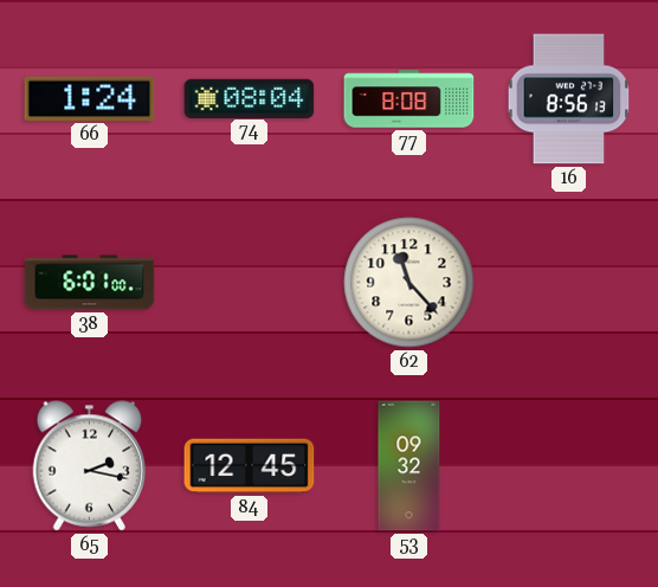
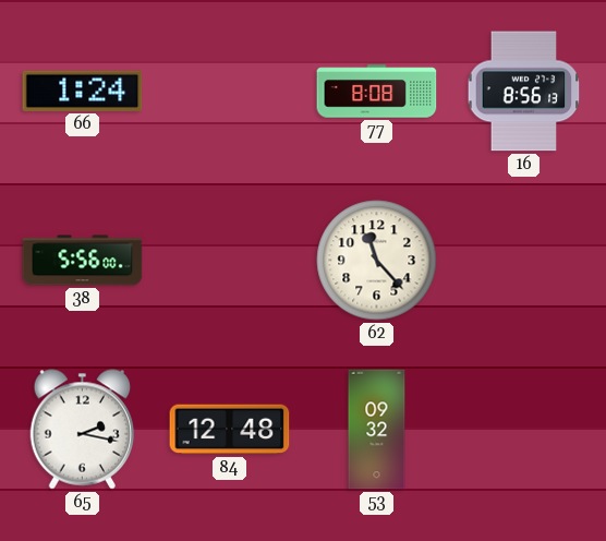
74: 08:04 -> none
38: 6:01 -> 5:56
84: 12:45 -> 12:48
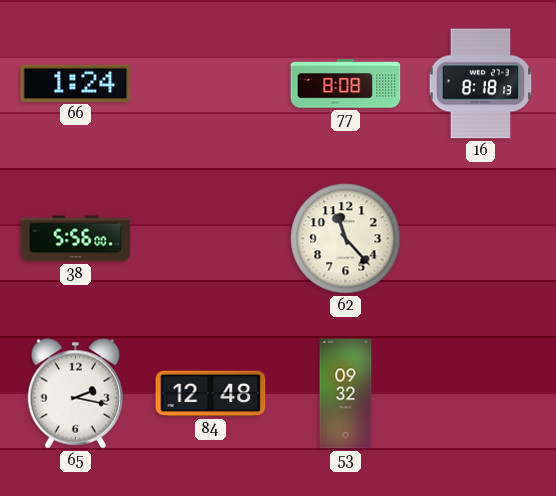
16: 8:56 -> 8:18
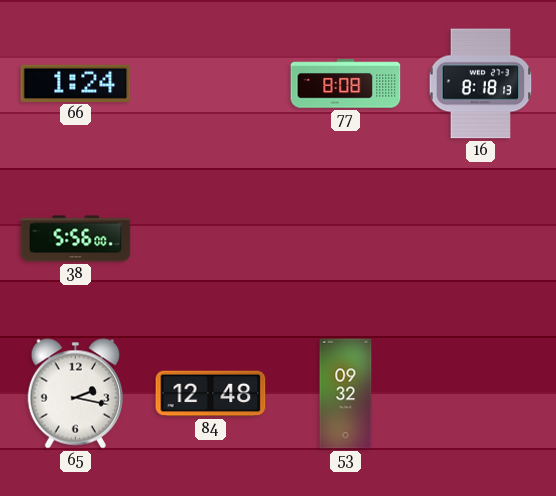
62: 11:23 -> none
